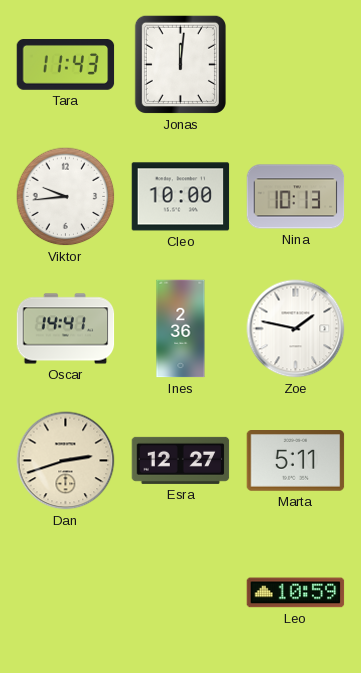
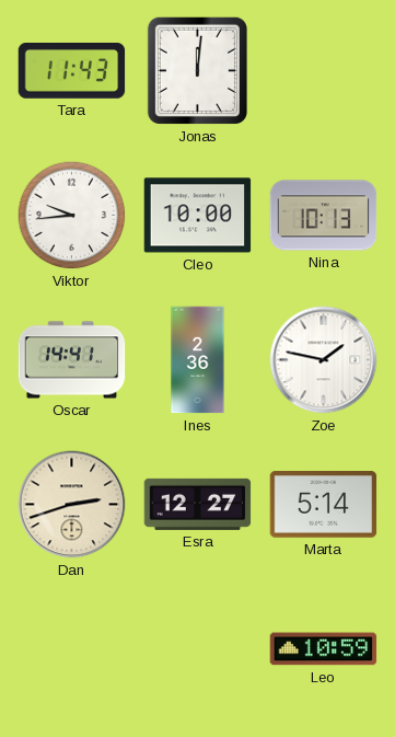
Marta: 5:11 -> 5:14
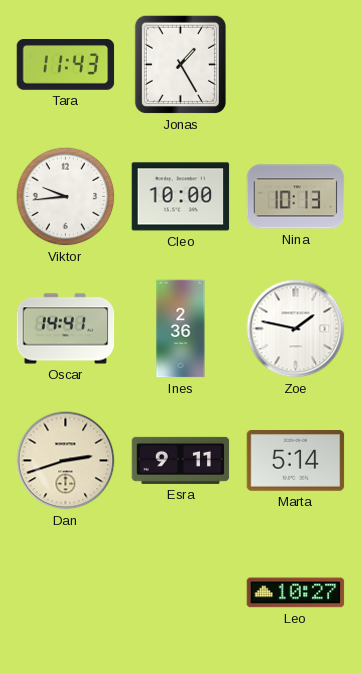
Jonas: 12:01 -> 1:25
Esra: 12:27 -> 9:11
Leo: 10:59 -> 10:27
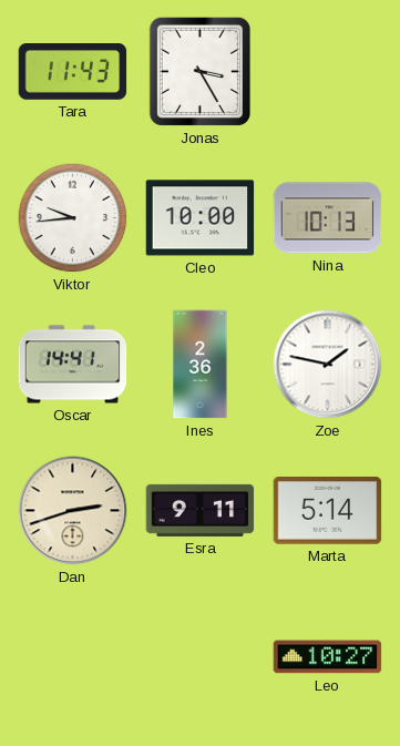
Jonas: 1:25 -> 3:25
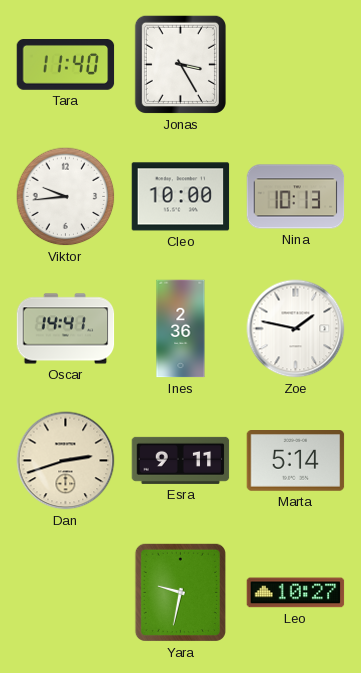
Tara: 11:43 -> 11:40
Yara: none -> 9:32
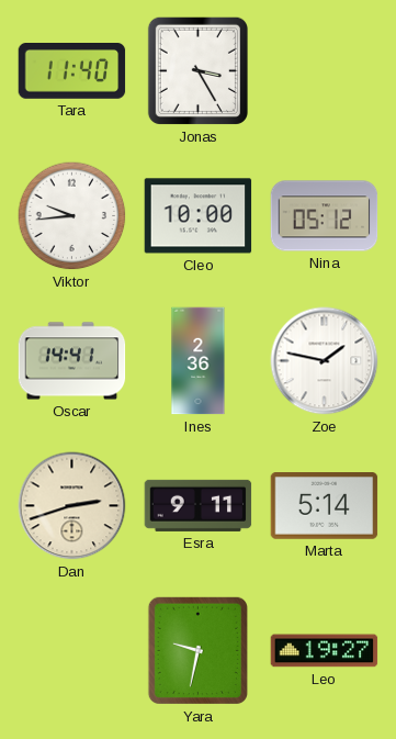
Nina: 10:13 -> 05:12
Leo: 10:27 -> 19:27
